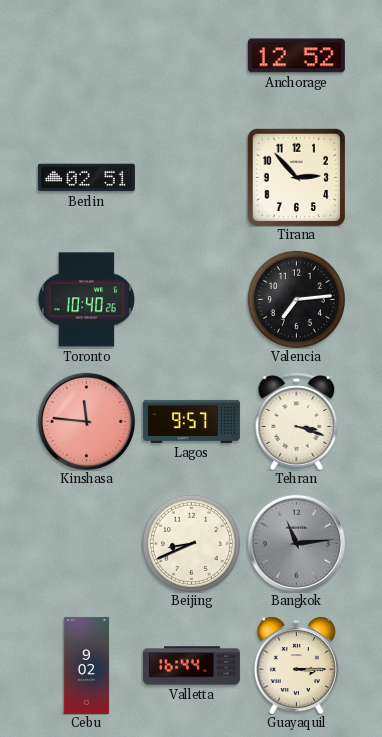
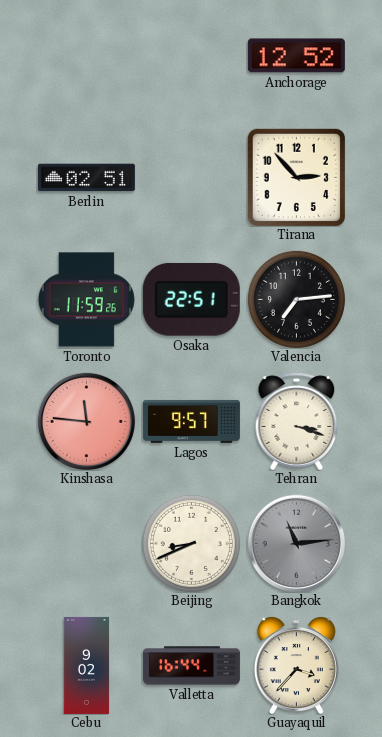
Toronto: 10:40 -> 11:59
Osaka: none -> 22:51
Guayaquil: 3:15 -> 3:37
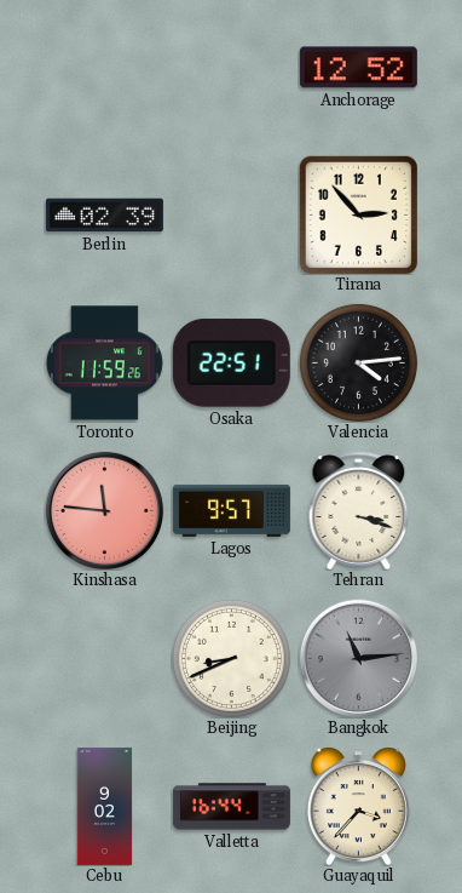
Berlin: 02:51 -> 02:39
Valencia: 7:14 -> 4:14
